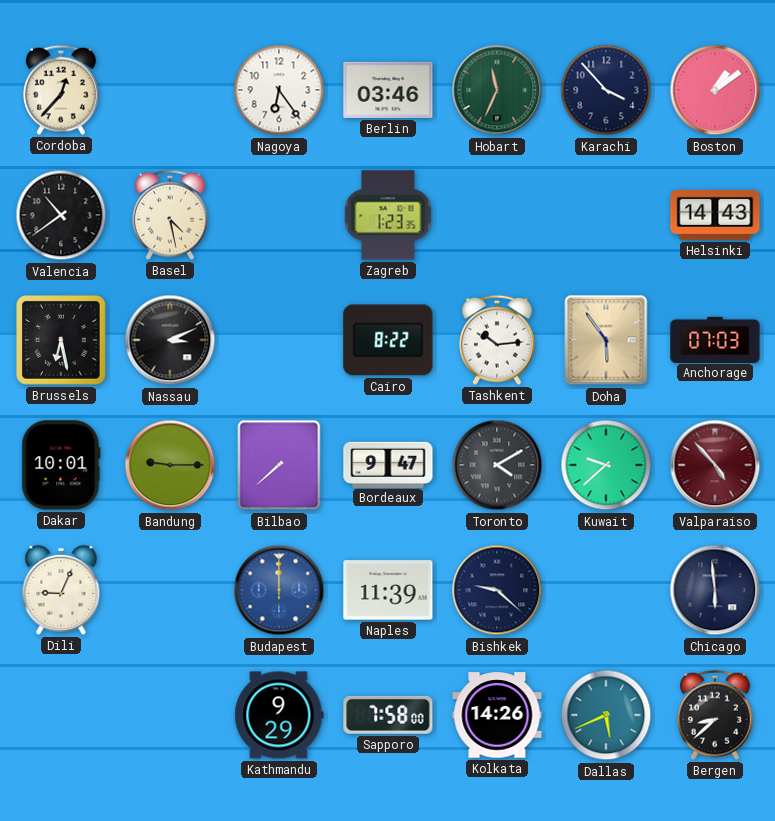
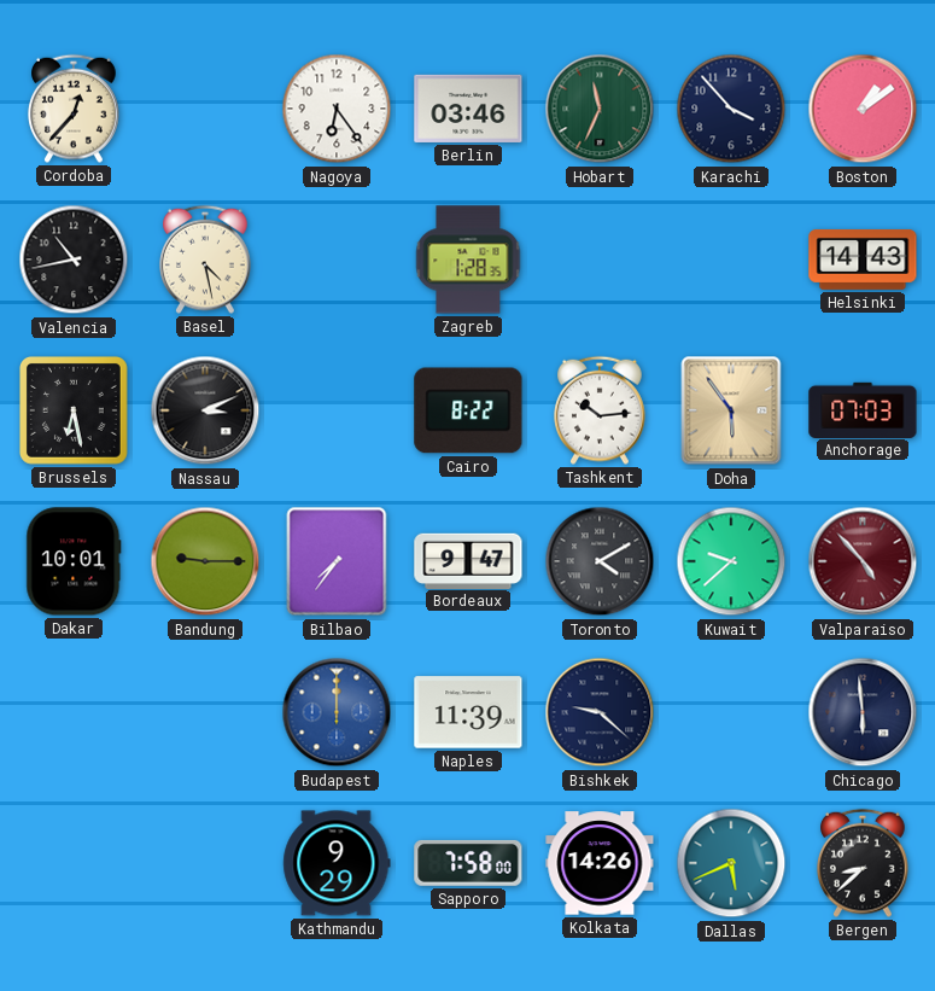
Valencia: 10:39 -> 10:43
Zagreb: 1:23 -> 1:28
Bilbao: 7:38 -> 7:36
Dili: 9:04 -> none
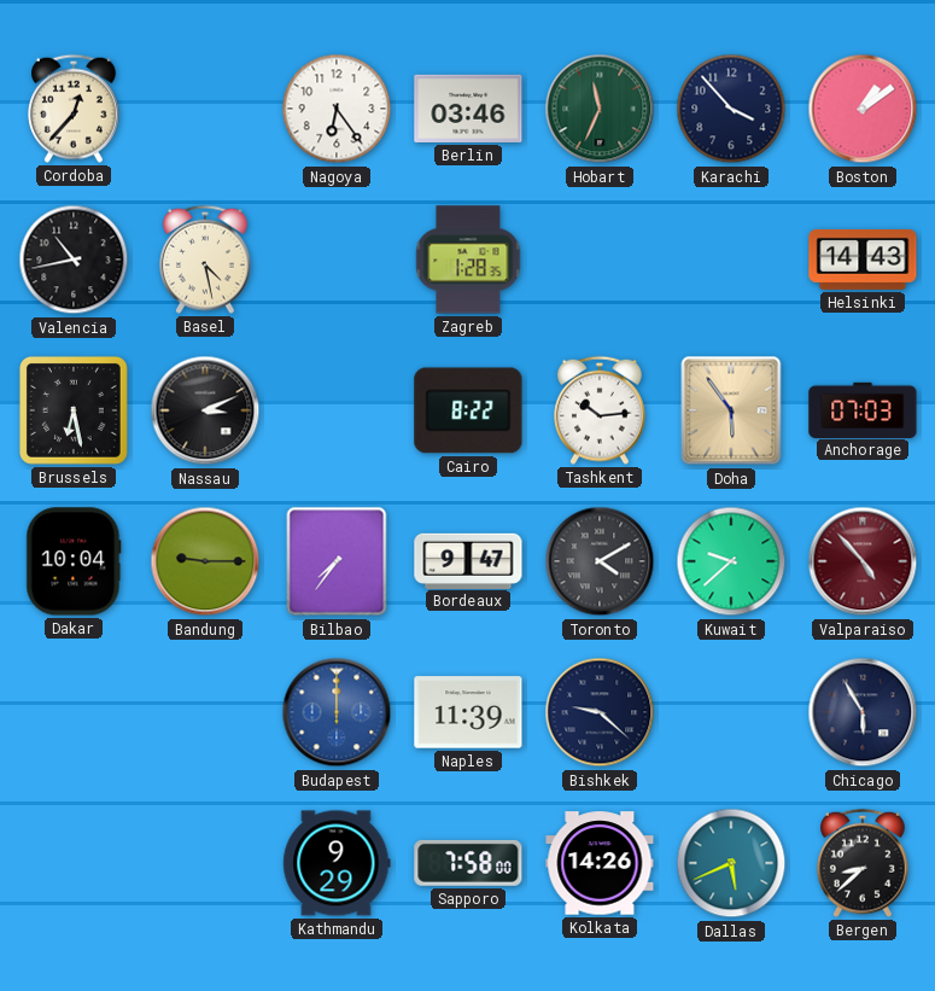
Dakar: 10:01 -> 10:04
Chicago: 5:59 -> 5:55
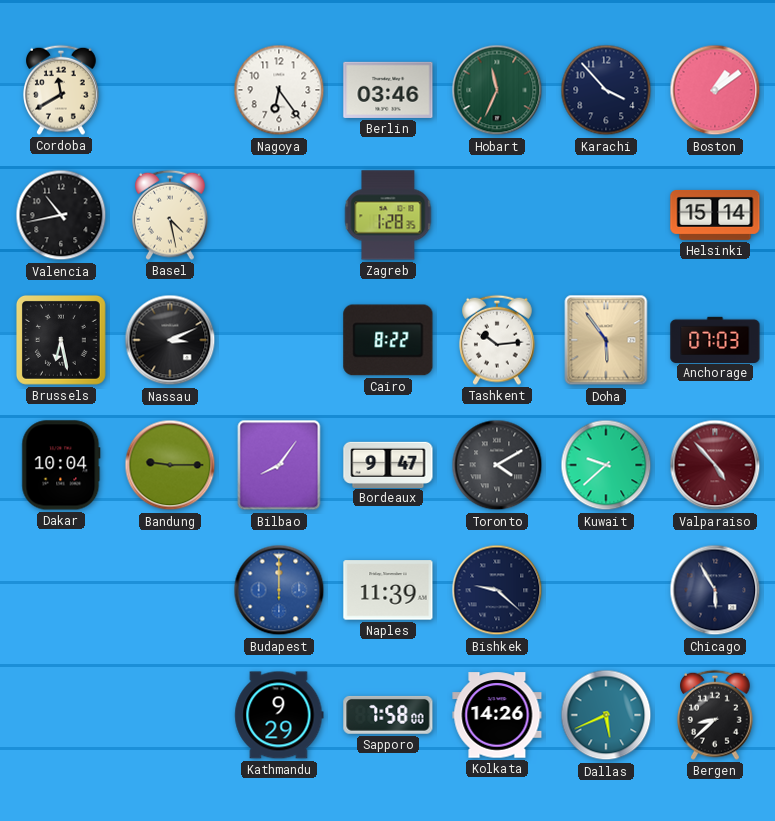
Cordoba: 12:37 -> 11:40
Helsinki: 14:43 -> 15:14
Bilbao: 7:36 -> 8:06
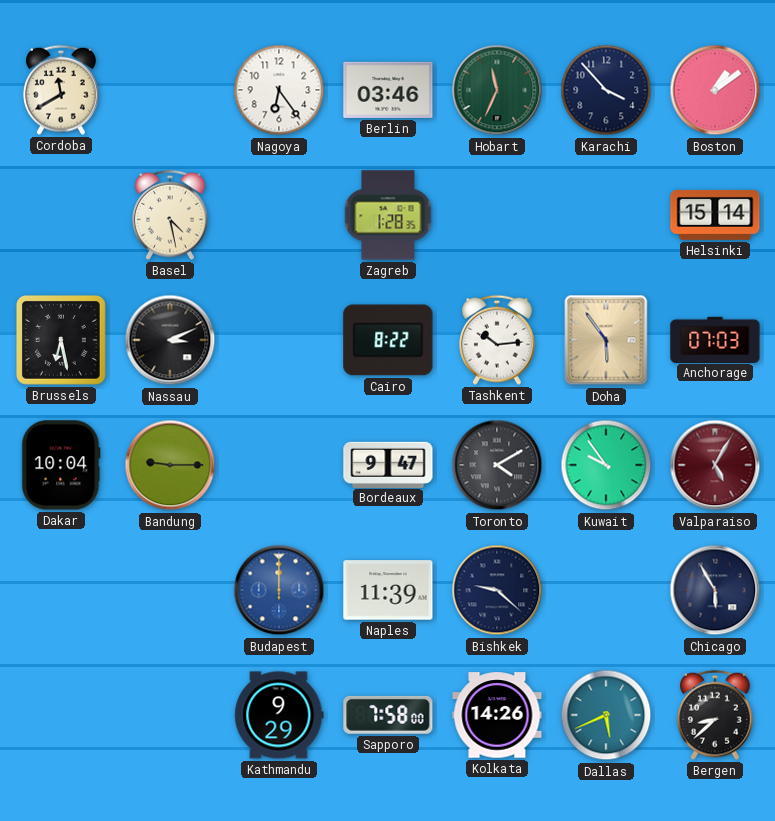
Valencia: 10:43 -> none
Bilbao: 8:06 -> none
Kuwait: 9:38 -> 9:54
Valparaiso: 4:53 -> 5:05
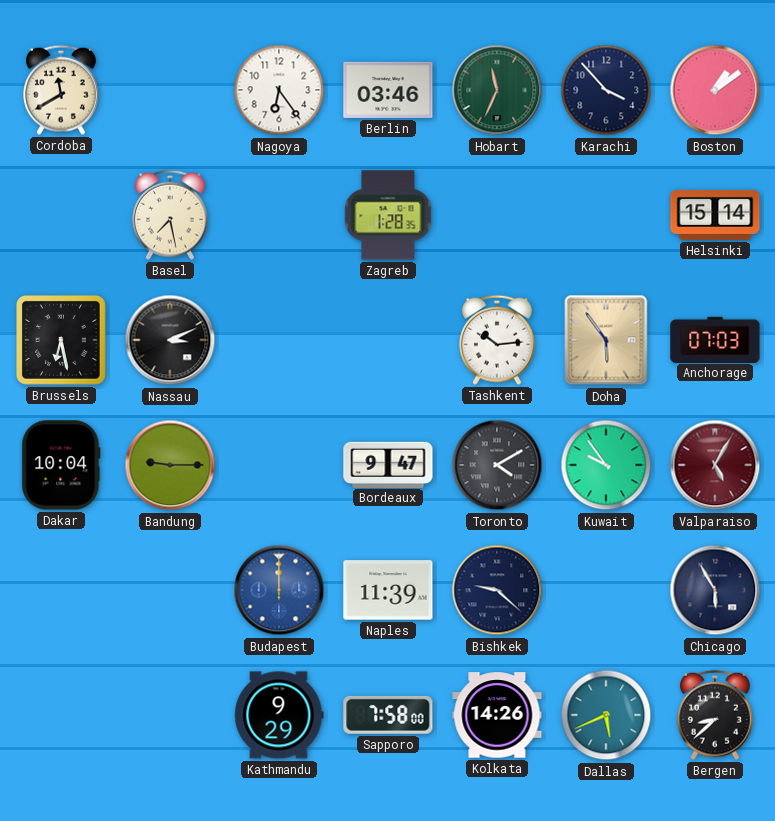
Basel: 4:28 -> 7:28
Cairo: 8:22 -> none
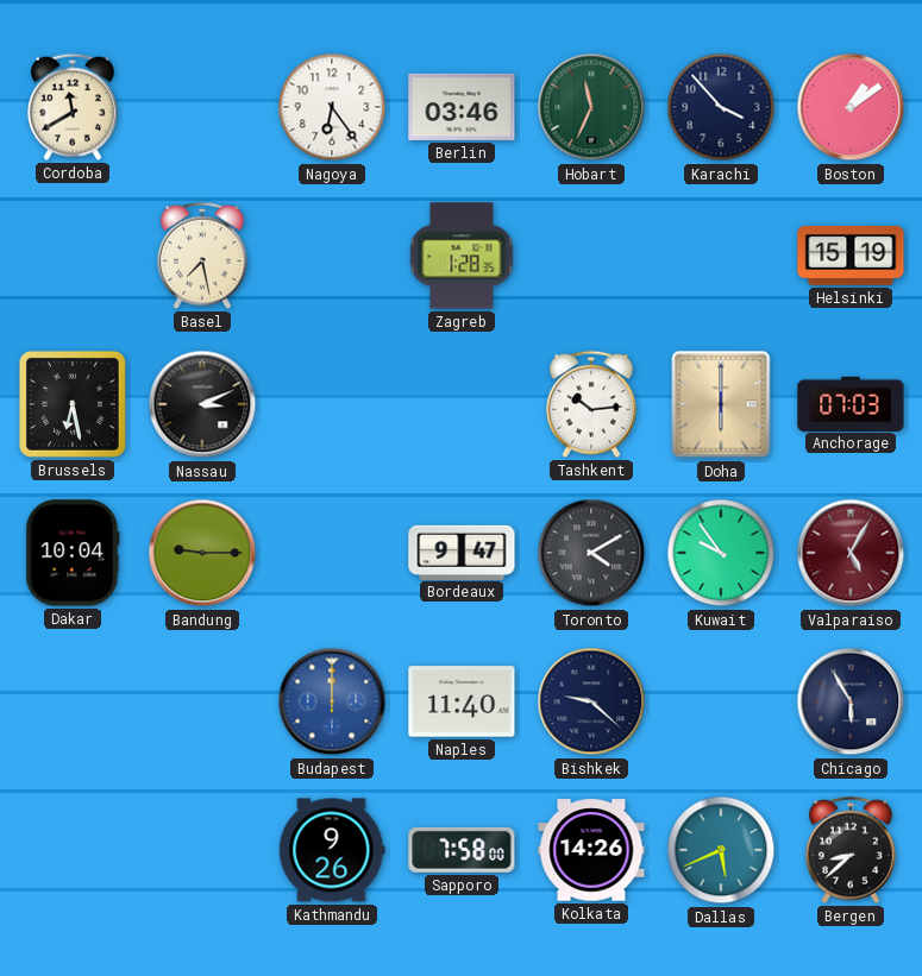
Helsinki: 15:14 -> 15:19
Doha: 5:54 -> 6:00
Naples: 11:39 -> 11:40
Kathmandu: 9:29 -> 9:26
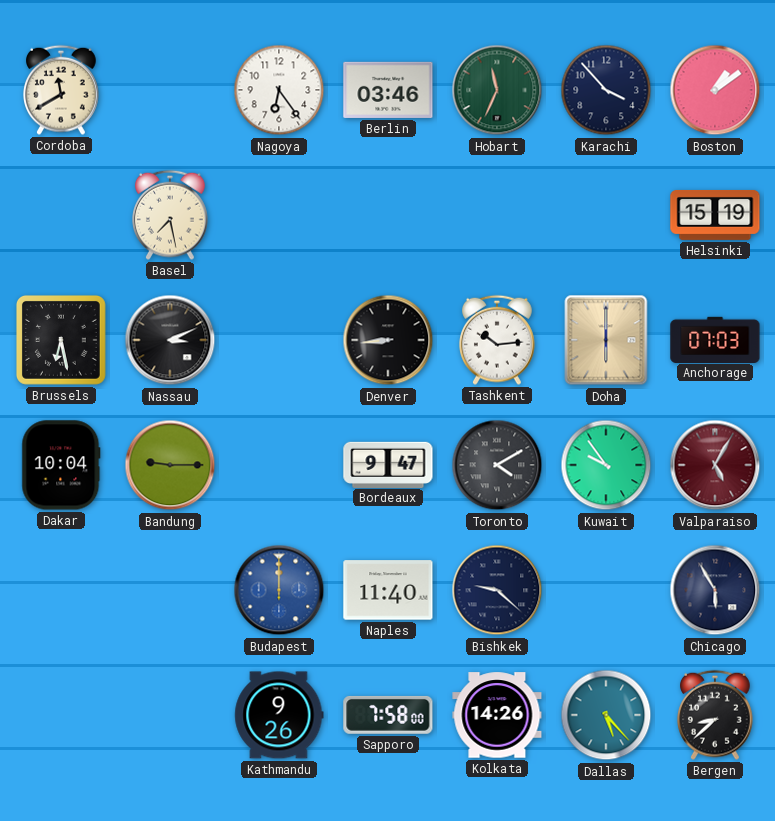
Zagreb: 1:28 -> none
Denver: none -> 8:44
Dallas: 5:41 -> 5:23
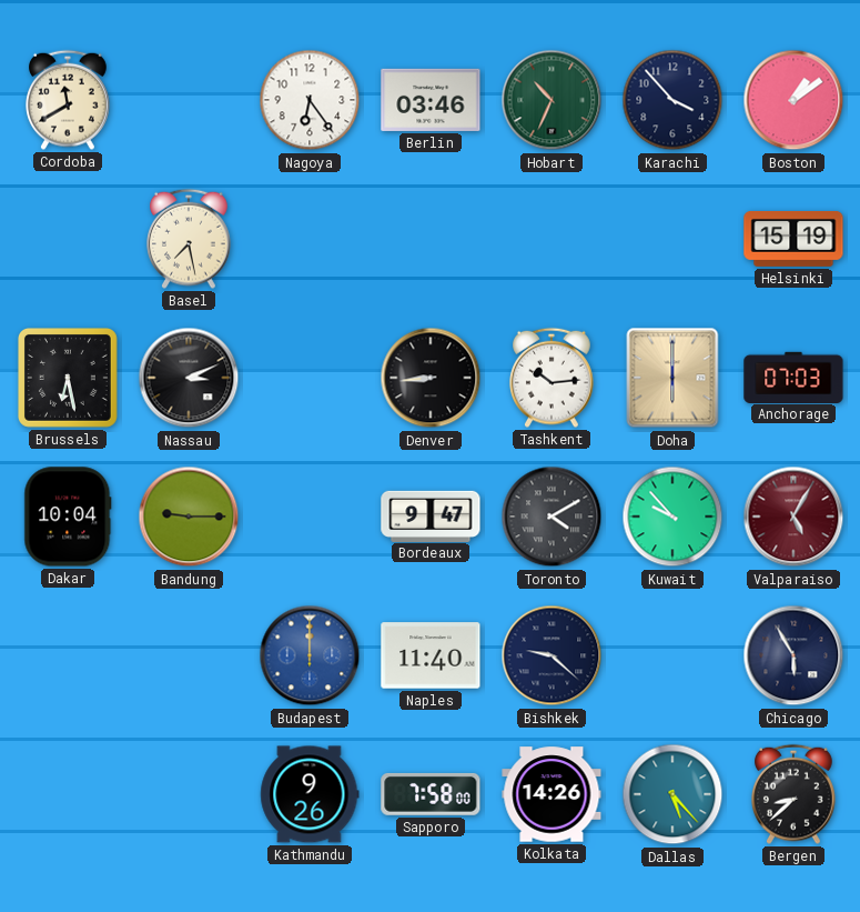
Hobart: 11:34 -> 10:34
Kuwait: 9:54 -> 9:53
